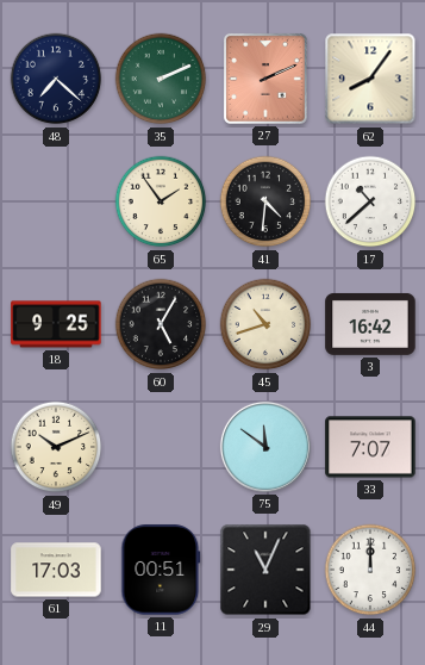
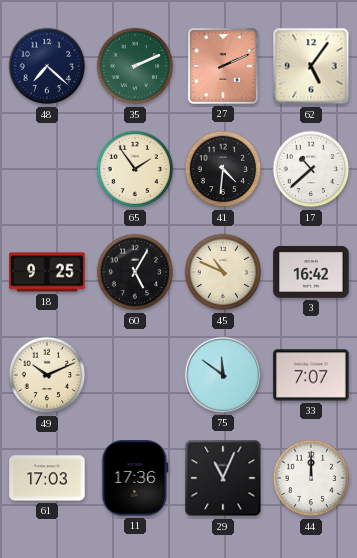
62: 8:06 -> 5:06
45: 10:42 -> 10:49
11: 00:51 -> 17:36
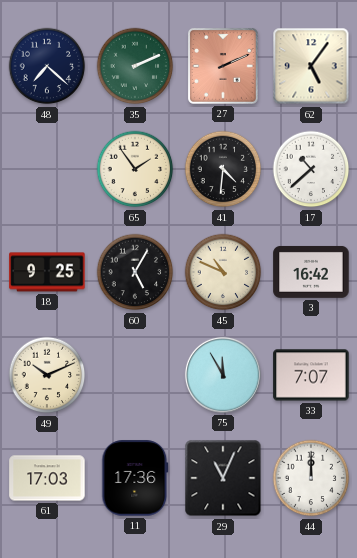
75: 11:51 -> 11:55
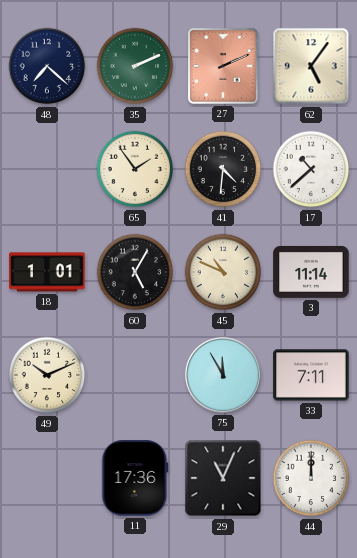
18: 9:25 -> 1:01
3: 16:42 -> 11:14
33: 7:07 -> 7:11
61: 17:03 -> none
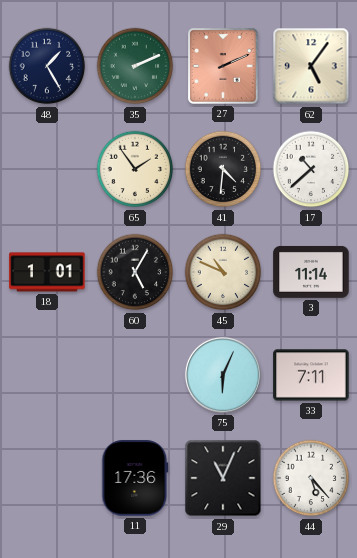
48: 7:22 -> 1:25
49: 10:11 -> none
75: 11:55 -> 6:04
44: 12:00 -> 5:23
